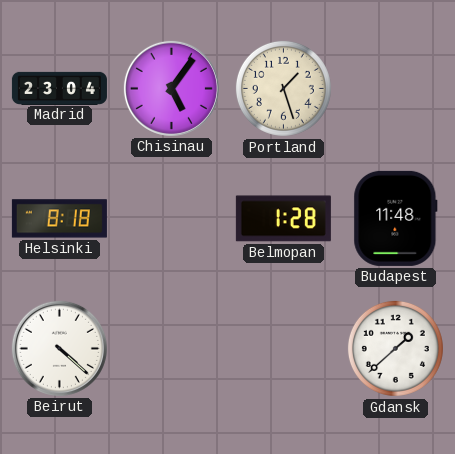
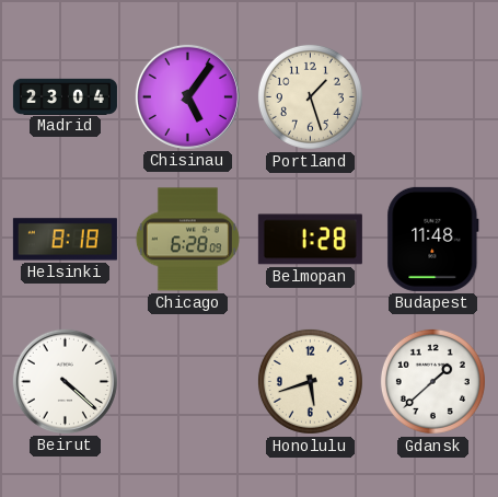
Chicago: none -> 6:28
Honolulu: none -> 5:42
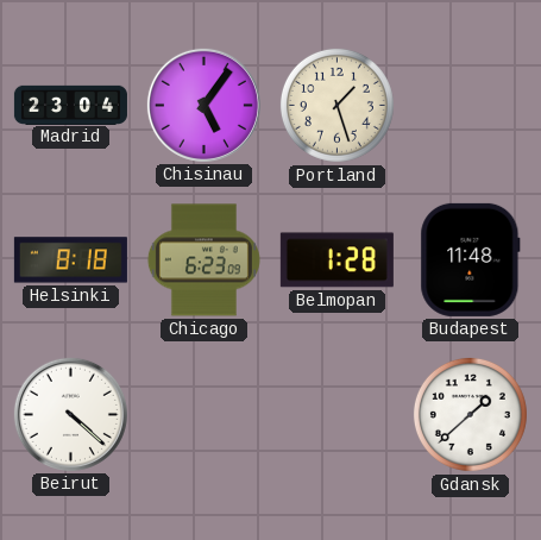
Chicago: 6:28 -> 6:23
Honolulu: 5:42 -> none
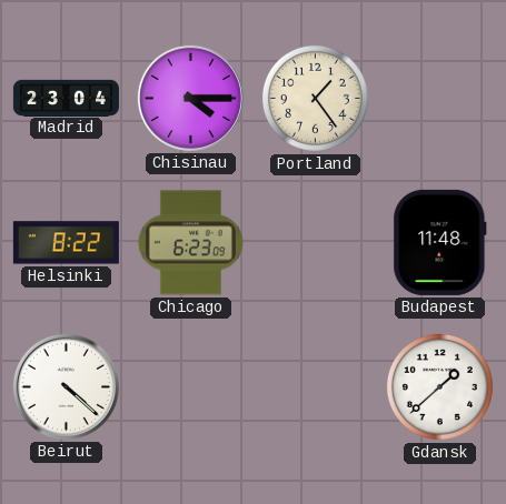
Chisinau: 5:06 -> 4:15
Portland: 1:27 -> 1:24
Helsinki: 8:18 -> 8:22
Belmopan: 1:28 -> none
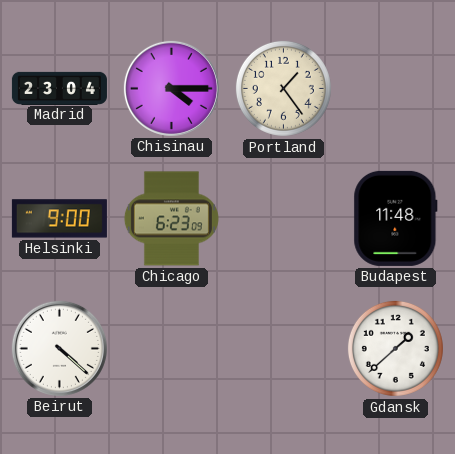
Helsinki: 8:22 -> 9:00
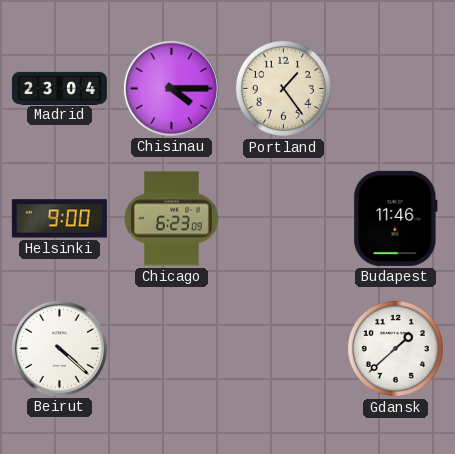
Budapest: 11:48 -> 11:46
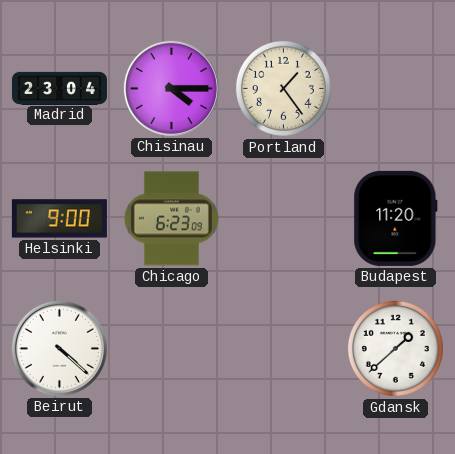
Budapest: 11:46 -> 11:20
